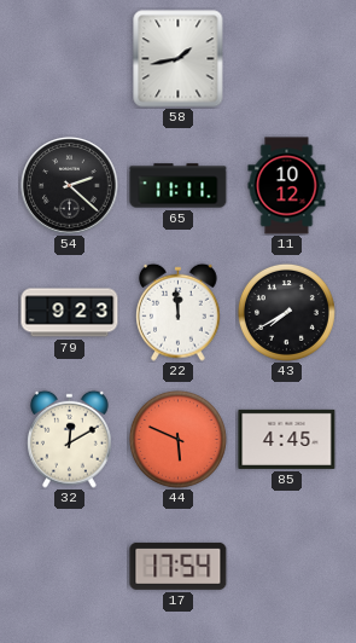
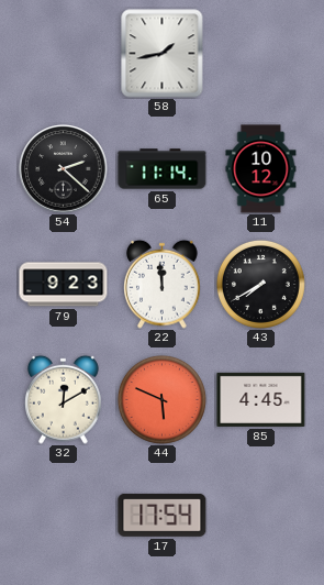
65: 11:11 -> 11:14
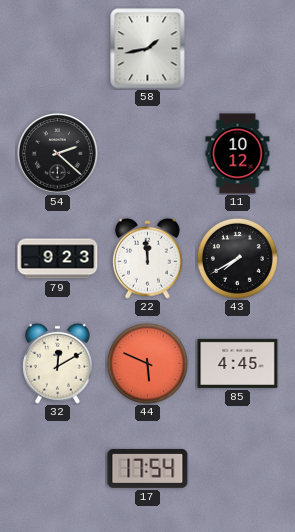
65: 11:14 -> none
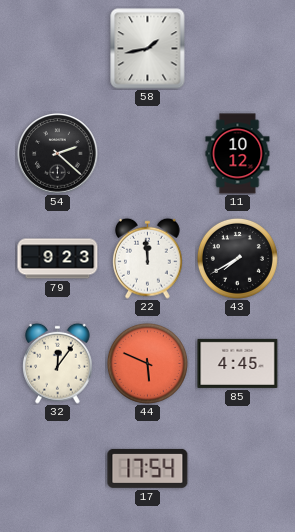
32: 12:10 -> 12:06
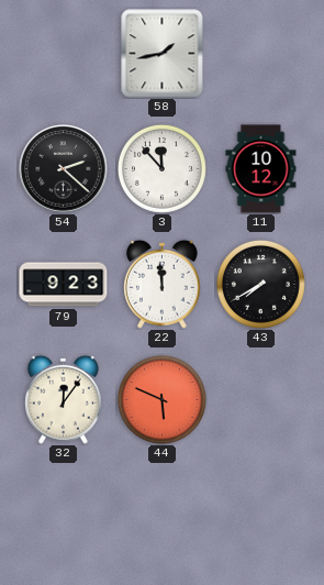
3: none -> 11:53
85: 4:45 -> none
17: 17:54 -> none
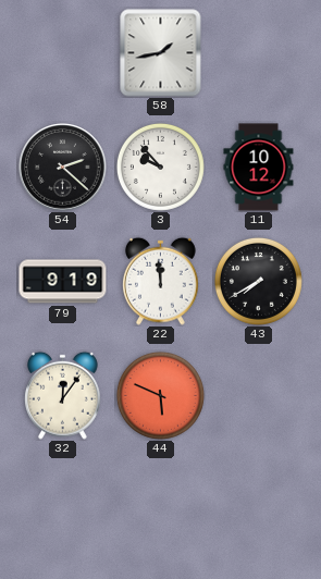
3: 11:53 -> 9:53
79: 9:23 -> 9:19
